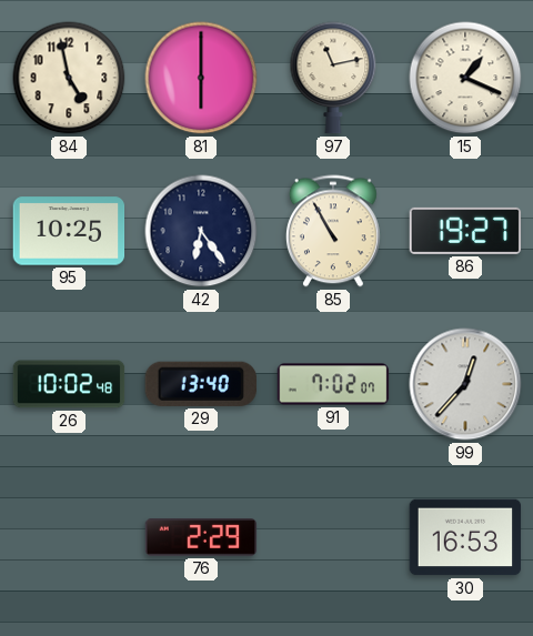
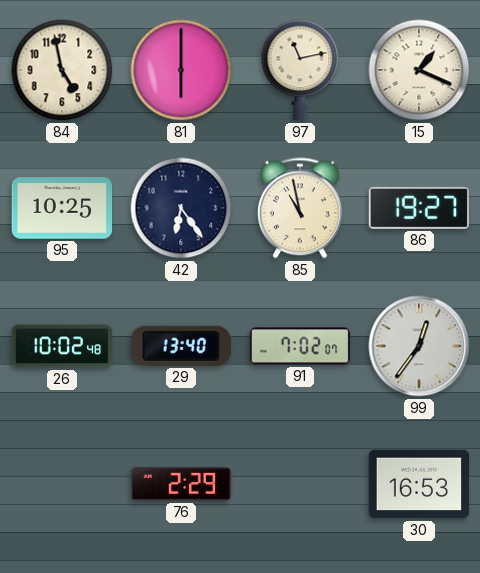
85: 10:55 -> 10:58
99: 12:37 -> 12:36
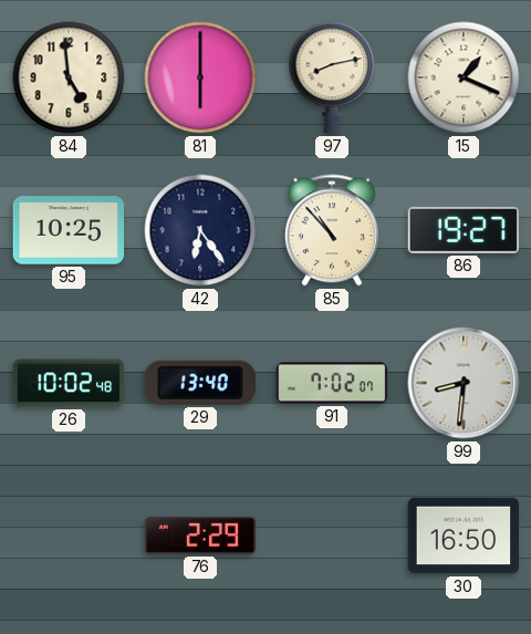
84: 4:58 -> 4:59
97: 11:13 -> 8:13
85: 10:58 -> 10:53
99: 12:36 -> 8:31
30: 16:53 -> 16:50
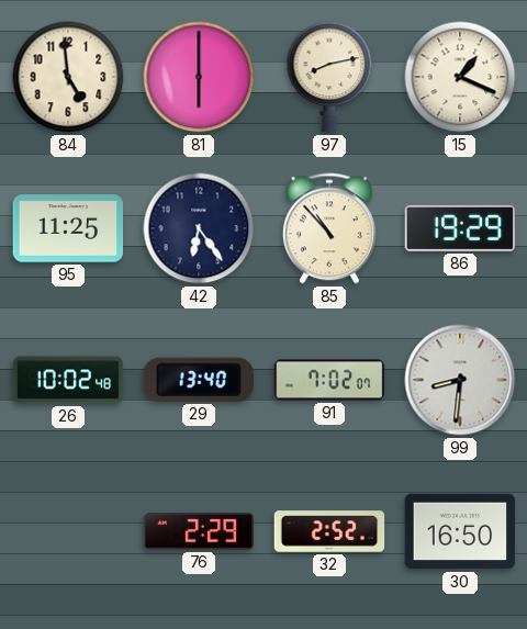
95: 10:25 -> 11:25
86: 19:27 -> 19:29
32: none -> 2:52
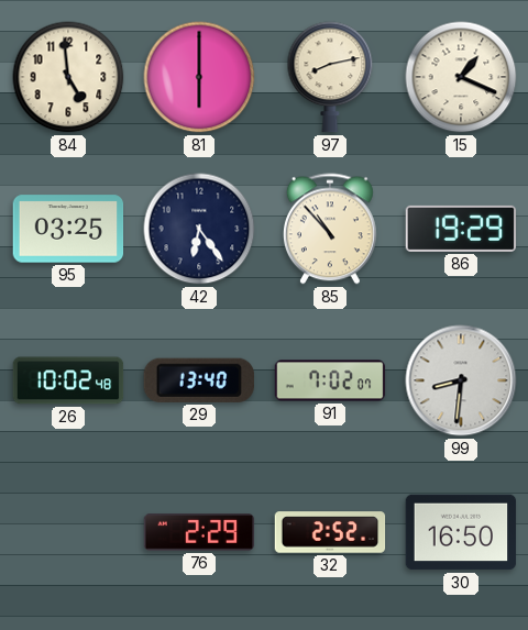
95: 11:25 -> 03:25
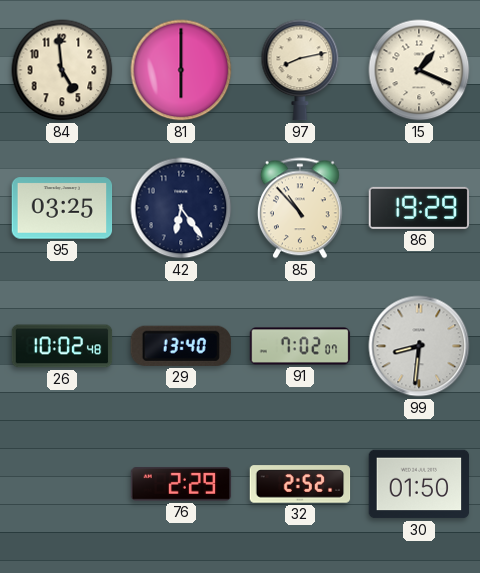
30: 16:50 -> 01:50
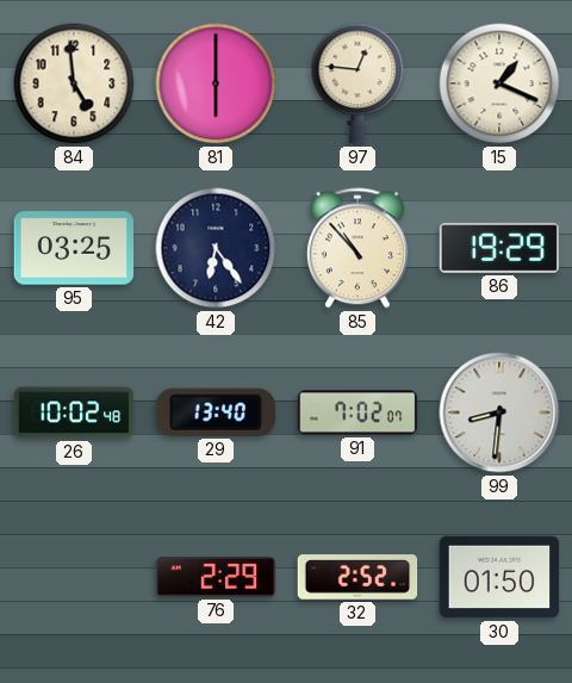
97: 8:13 -> 12:46
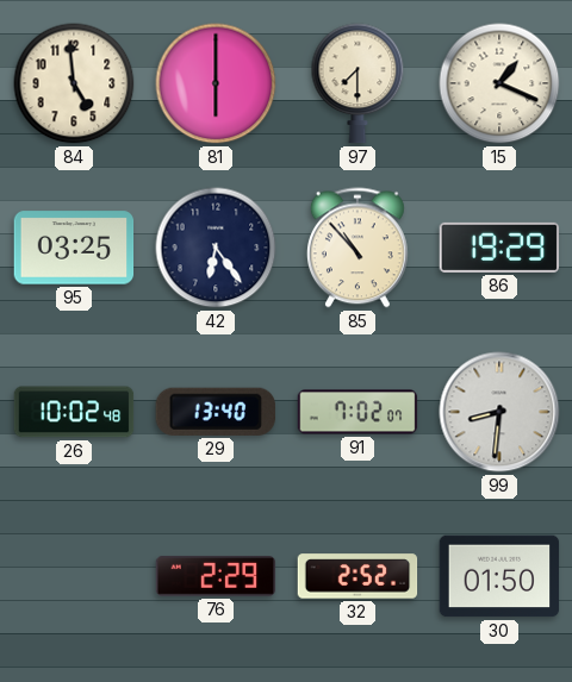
97: 12:46 -> 7:30
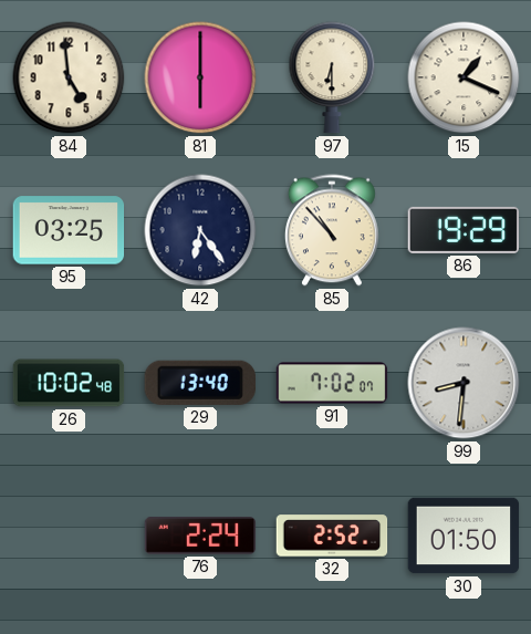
97: 7:30 -> 6:30
76: 2:29 -> 2:24
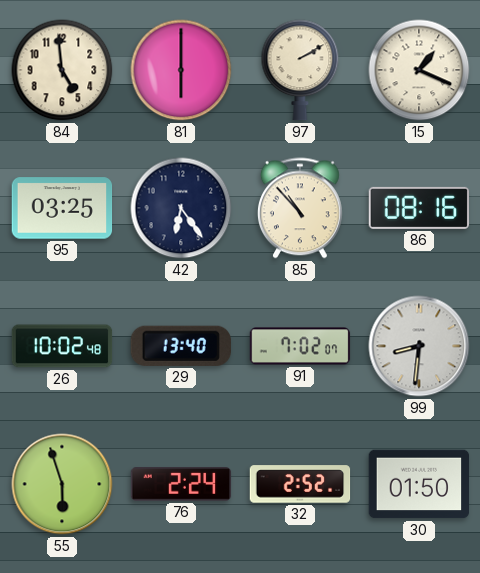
97: 6:30 -> 2:10
86: 19:29 -> 08:16
55: none -> 5:57
